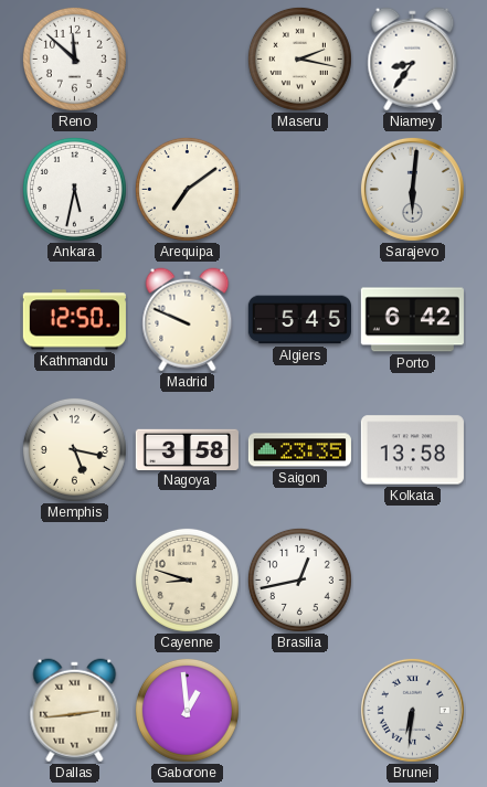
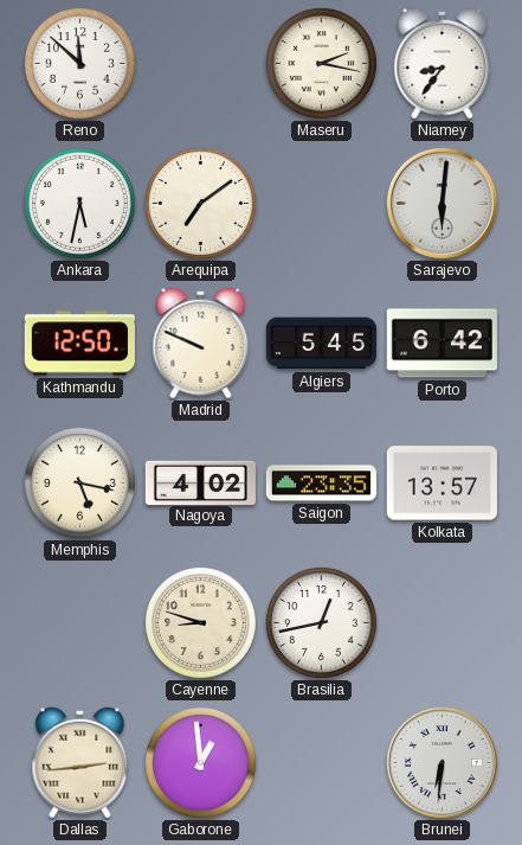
Nagoya: 3:58 -> 4:02
Kolkata: 13:58 -> 13:57
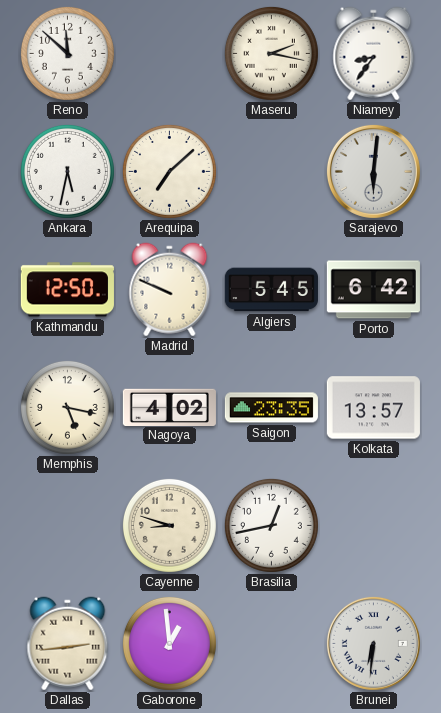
Arequipa: 7:09 -> 7:08
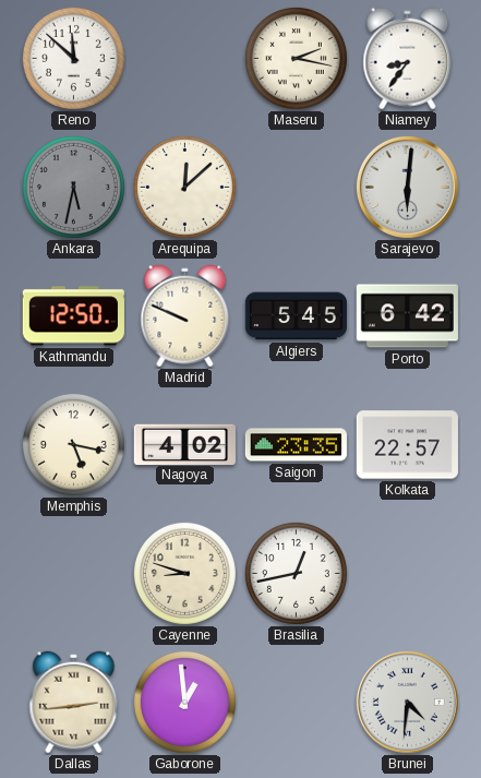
Ankara dial: white -> grey
Arequipa: 7:08 -> 12:08
Kolkata: 13:57 -> 22:57
Brunei: 6:31 -> 4:31
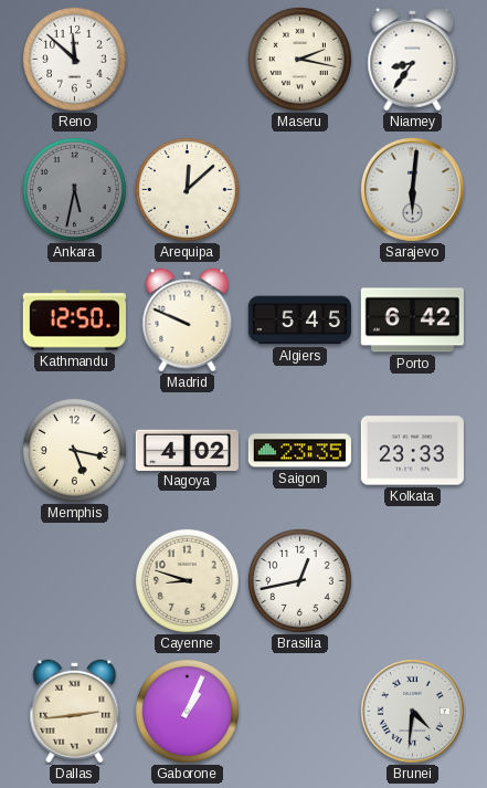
Kolkata: 22:57 -> 23:33
Gaborone: 12:59 -> 1:04
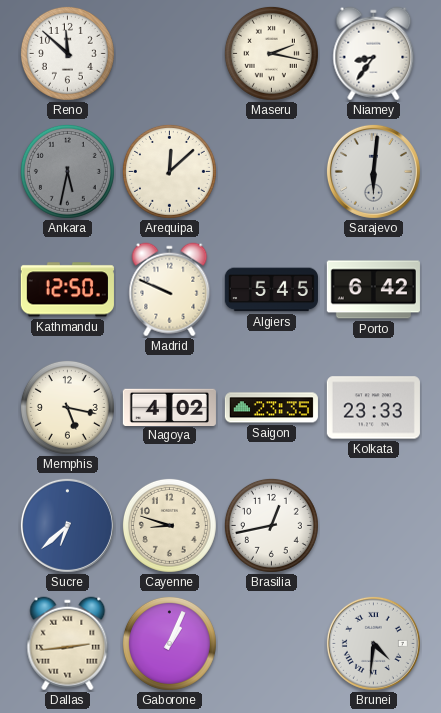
Sucre: none -> 6:38
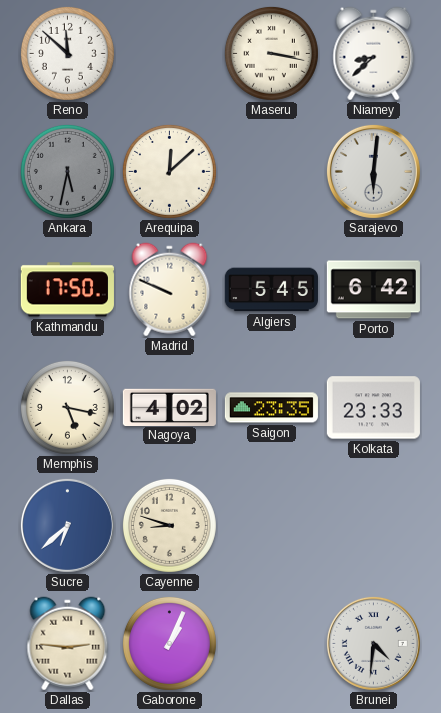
Maseru: 2:17 -> 3:17
Niamey: 8:36 -> 8:38
Kathmandu: 12:50 -> 17:50
Brasilia: 12:43 -> none
Dallas: 2:44 -> 2:46
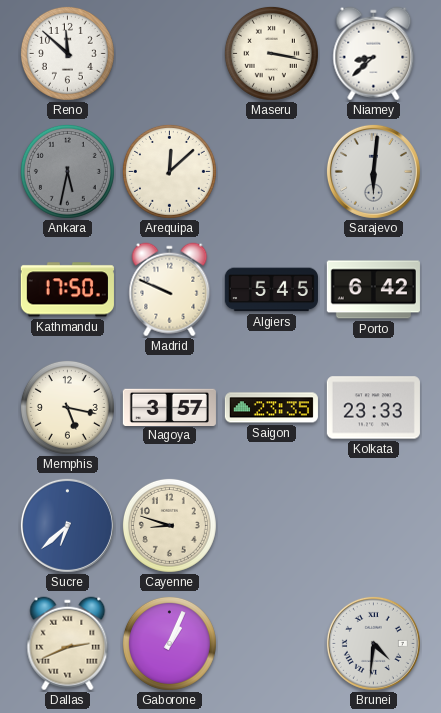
Nagoya: 4:02 -> 3:57
Dallas: 2:46 -> 2:41
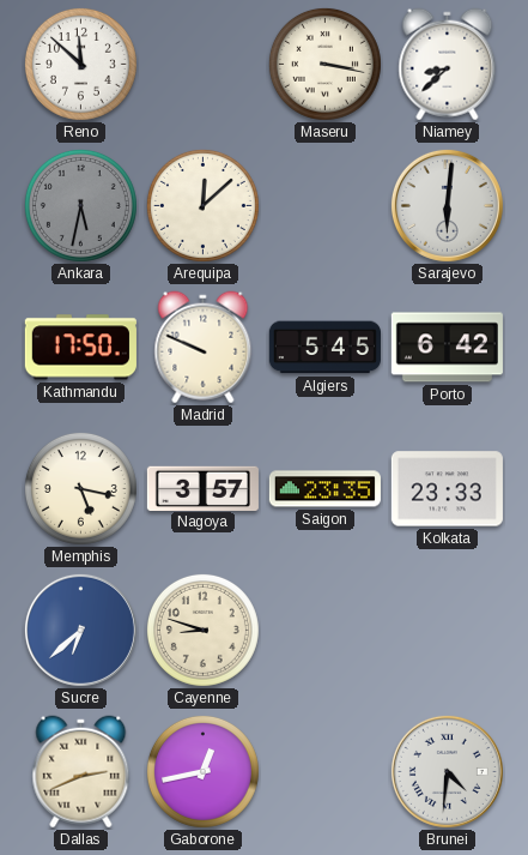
Gaborone: 1:04 -> 12:43
